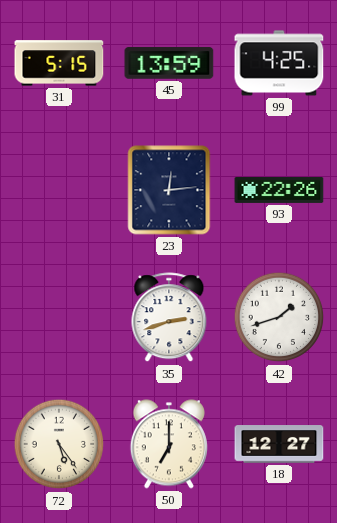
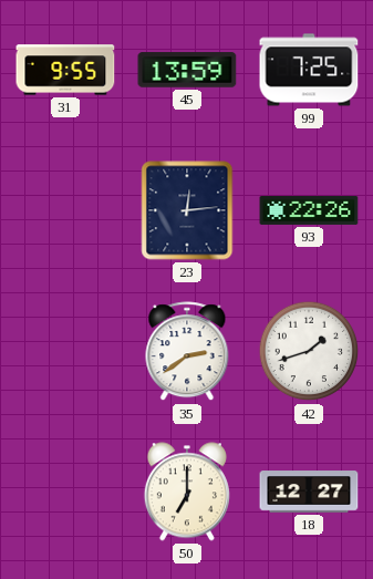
31: 5:15 -> 9:55
99: 4:25 -> 7:25
35: 2:42 -> 2:39
72: 5:24 -> none
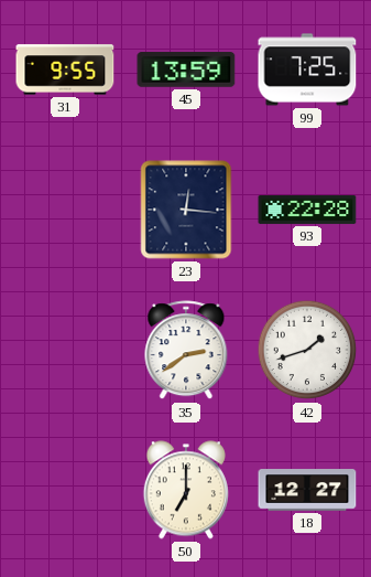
23: 12:14 -> 12:16
93: 22:26 -> 22:28
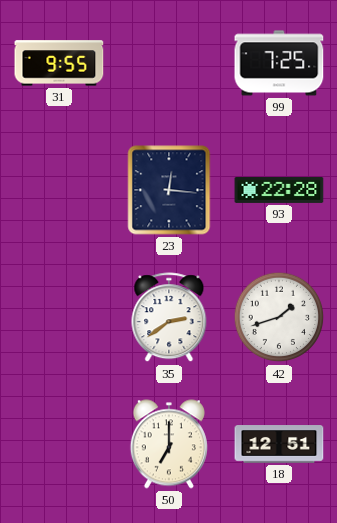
45: 13:59 -> none
18: 12:27 -> 12:51
